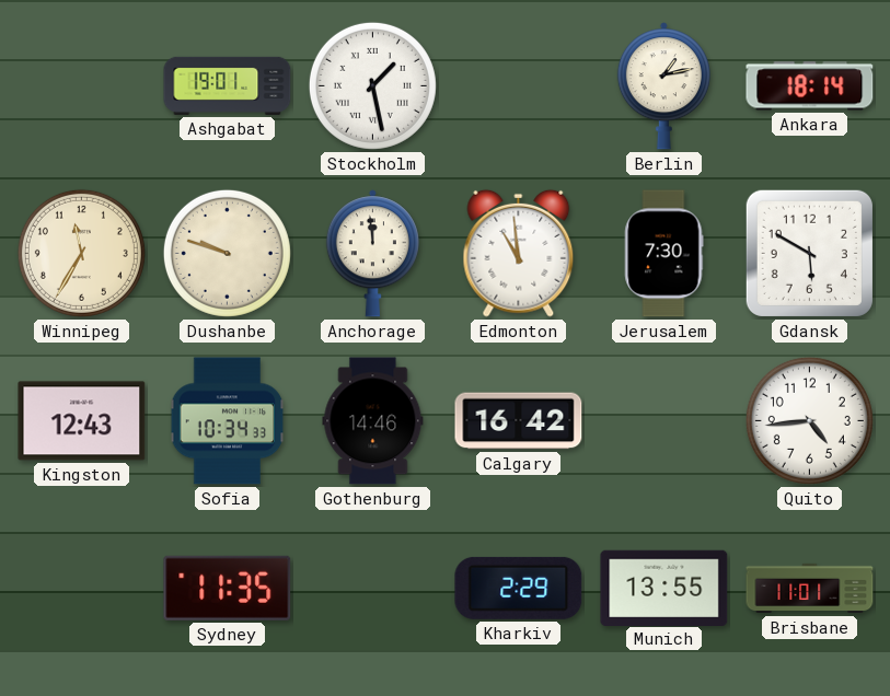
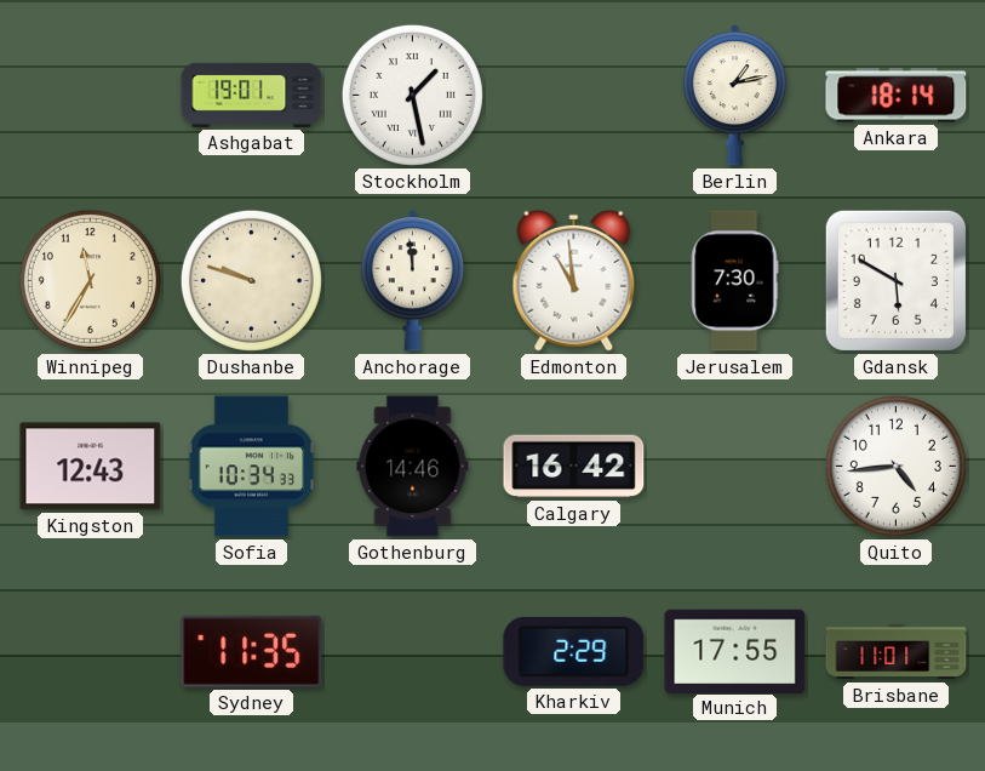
Munich: 13:55 -> 17:55
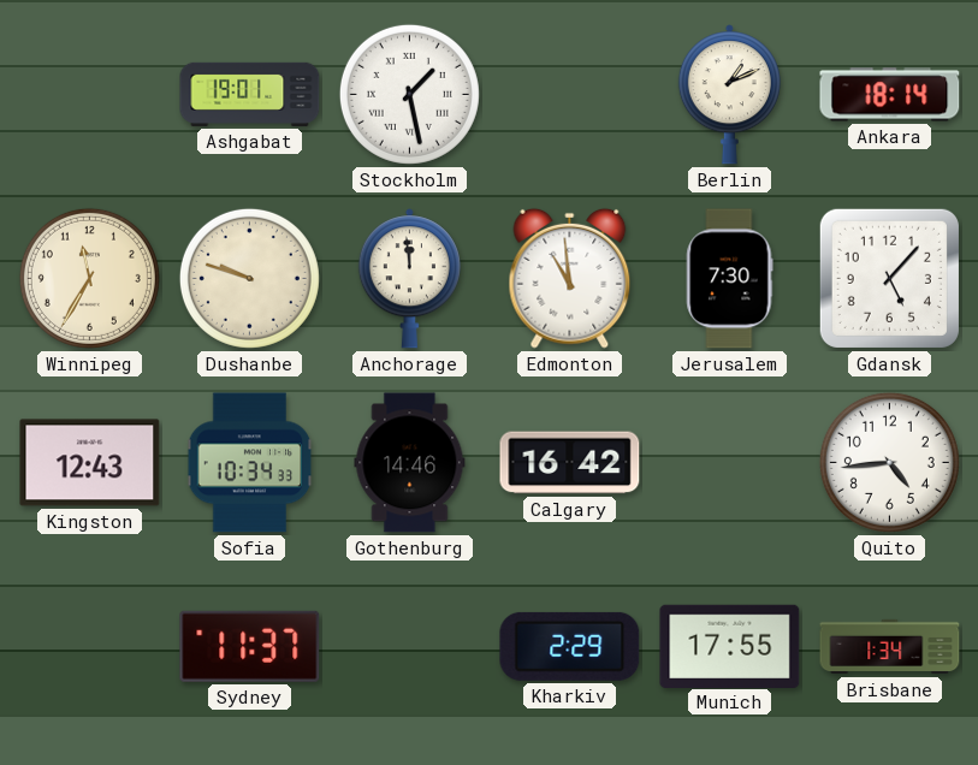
Berlin: 1:13 -> 1:11
Gdansk: 5:50 -> 5:07
Sydney: 11:35 -> 11:37
Brisbane: 11:01 -> 1:34
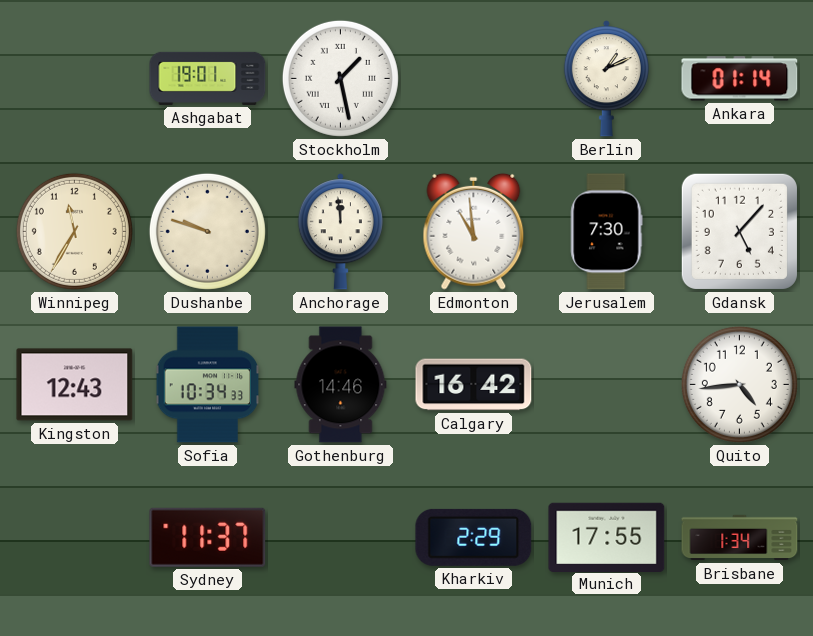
Ankara: 18:14 -> 01:14
